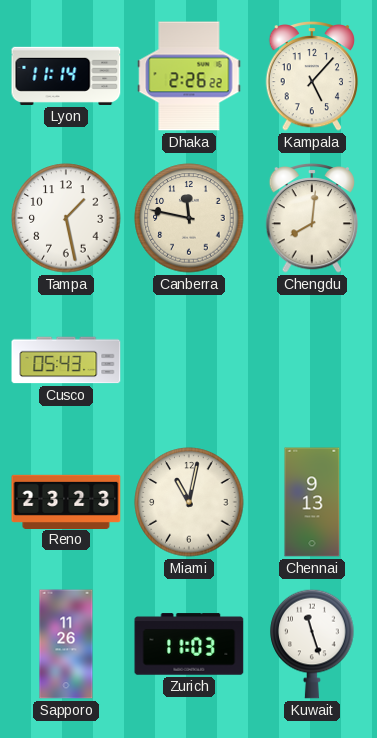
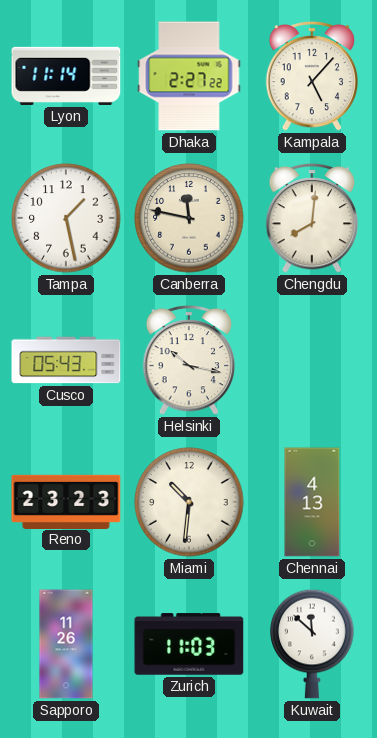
Dhaka: 2:26 -> 2:27
Helsinki: none -> 10:17
Miami: 11:02 -> 10:31
Chennai: 9:13 -> 4:13
Kuwait: 11:27 -> 11:52
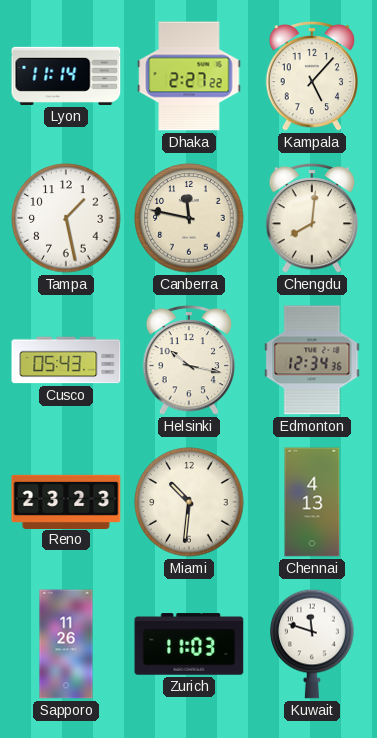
Edmonton: none -> 12:34
Kuwait: 11:52 -> 11:48
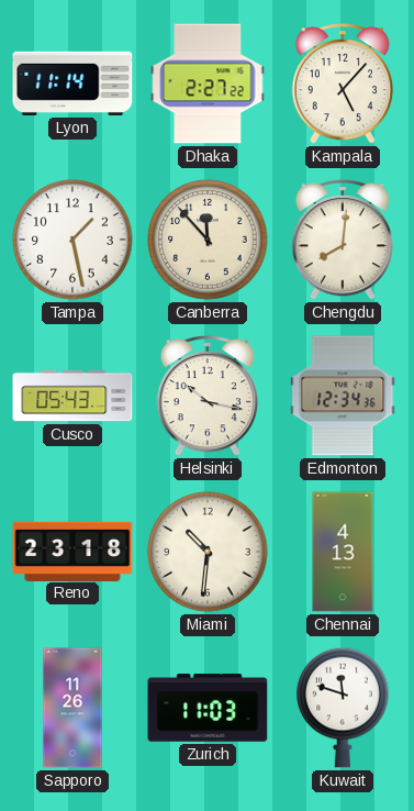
Canberra: 11:47 -> 11:53
Reno: 23:23 -> 23:18
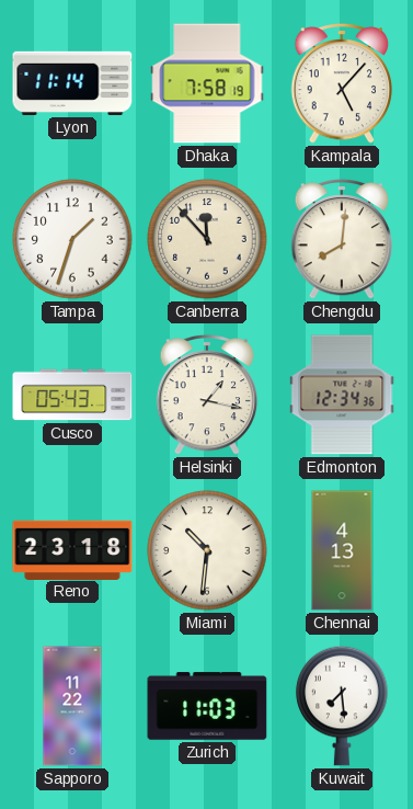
Dhaka: 2:27 -> 7:58
Tampa: 1:28 -> 1:33
Helsinki: 10:17 -> 1:17
Sapporo: 11:26 -> 11:22
Kuwait: 11:48 -> 7:29
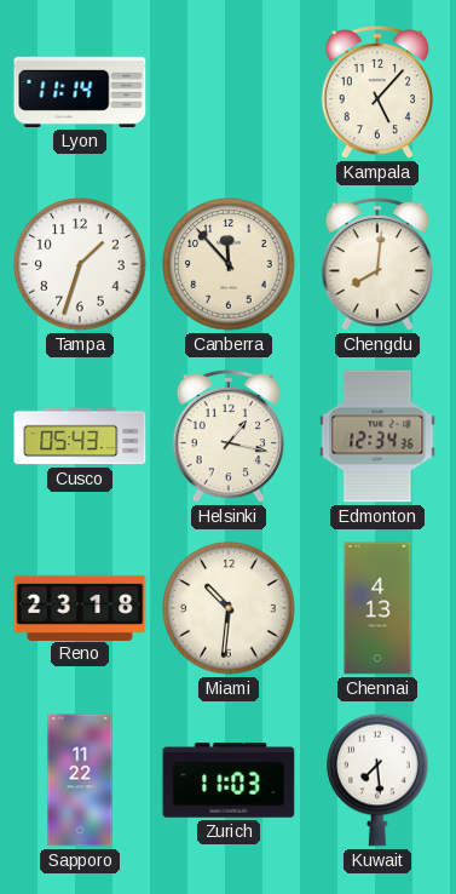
Dhaka: 7:58 -> none
